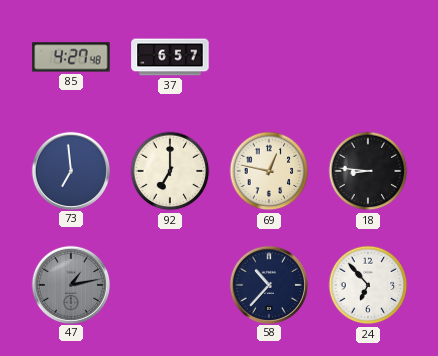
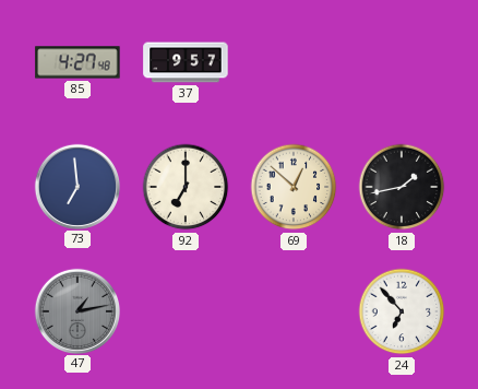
37: 6:57 -> 9:57
69: 12:47 -> 12:52
18: 8:46 -> 1:43
58: 10:37 -> none
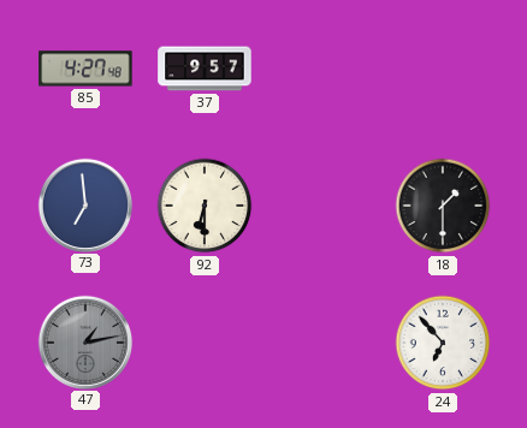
92: 7:00 -> 6:30
69: 12:52 -> none
18: 1:43 -> 1:30
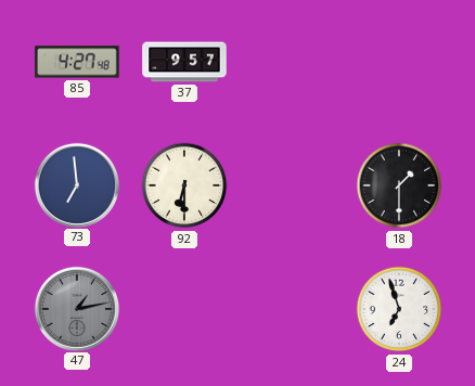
24: 6:53 -> 6:57
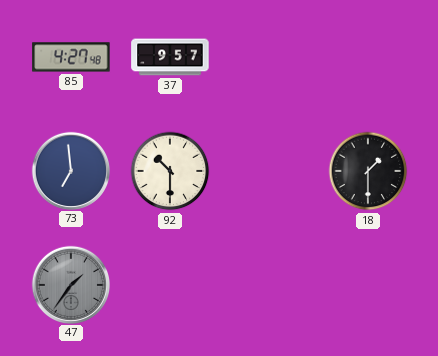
92: 6:30 -> 10:30
47: 1:13 -> 1:36
24: 6:57 -> none
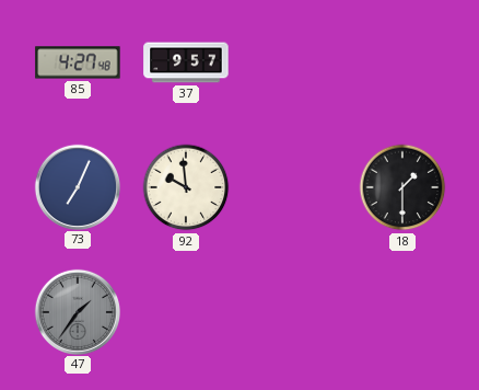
73: 6:59 -> 7:04
92: 10:30 -> 9:59
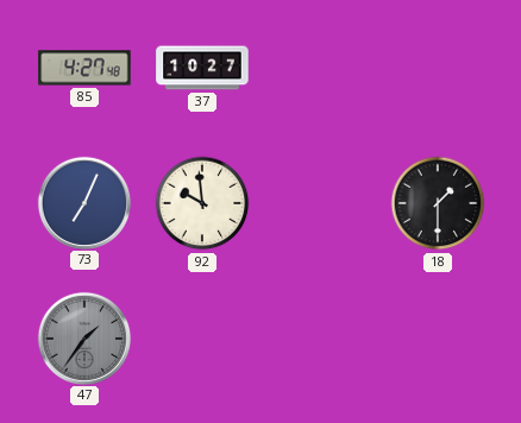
37: 9:57 -> 10:27
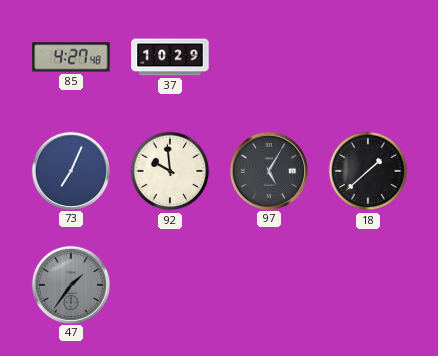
37: 10:27 -> 10:29
97: none -> 5:05
18: 1:30 -> 1:38
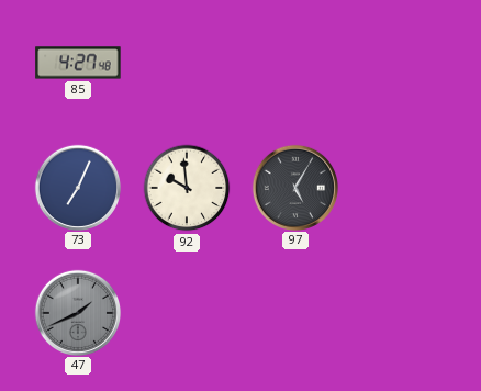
37: 10:29 -> none
18: 1:38 -> none
47: 1:36 -> 1:41
